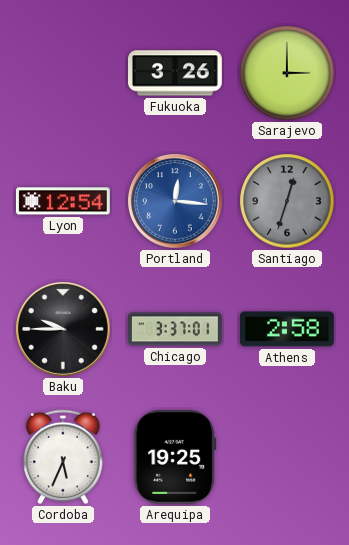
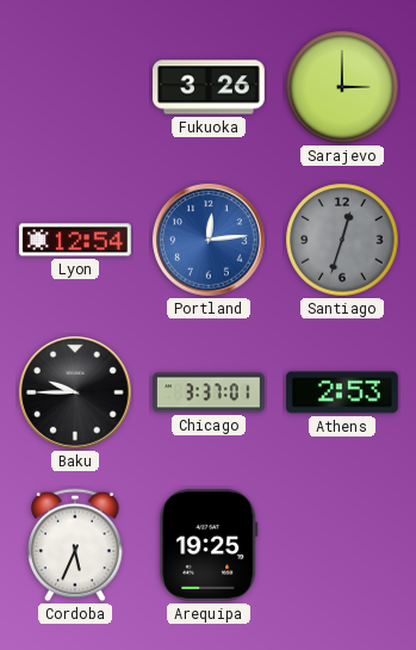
Portland: 12:16 -> 12:14
Athens: 2:58 -> 2:53
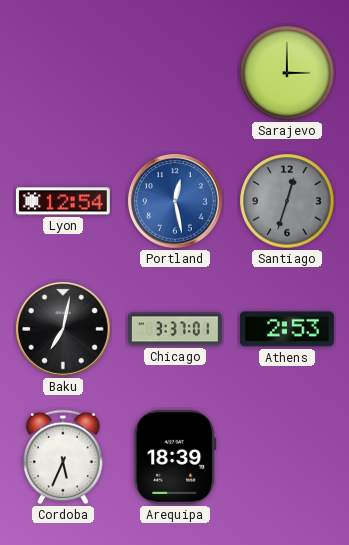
Fukuoka: 3:26 -> none
Portland: 12:14 -> 12:28
Baku: 9:45 -> 7:02
Arequipa: 19:25 -> 18:39
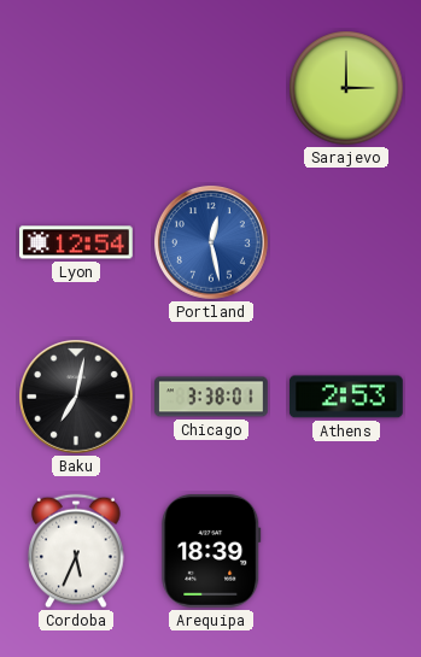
Santiago: 12:33 -> none
Chicago: 3:37 -> 3:38
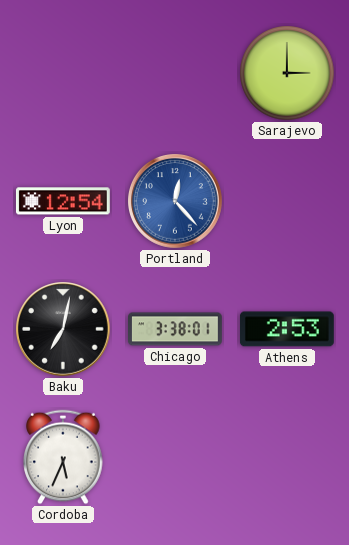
Portland: 12:28 -> 12:23
Arequipa: 18:39 -> none
